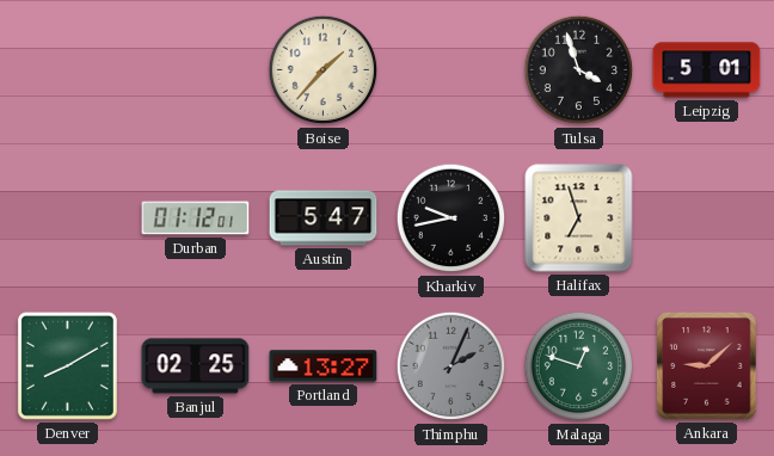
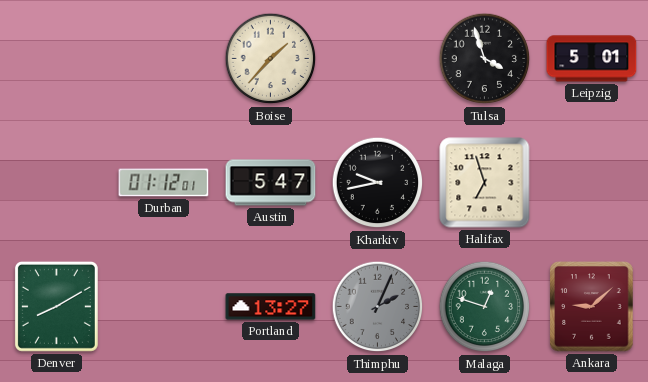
Banjul: 02:25 -> none
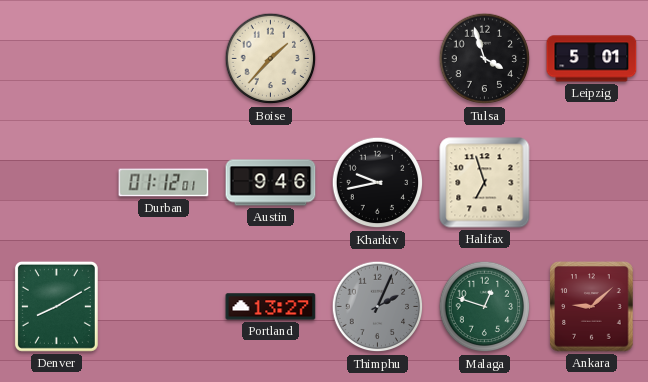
Austin: 5:47 -> 9:46
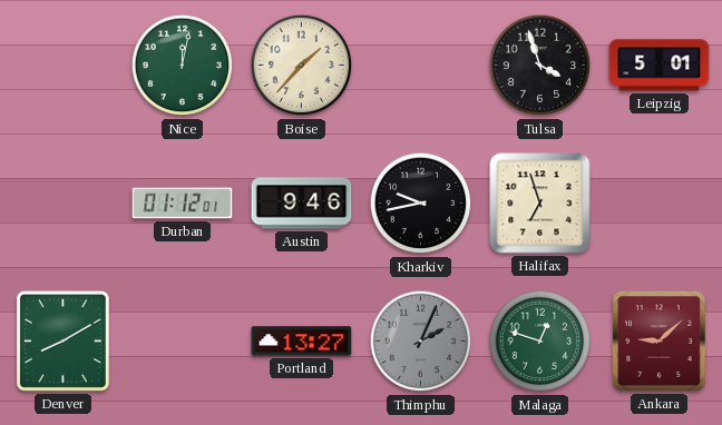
Nice: none -> 12:02
